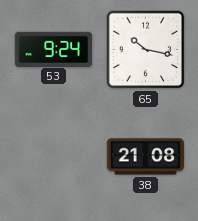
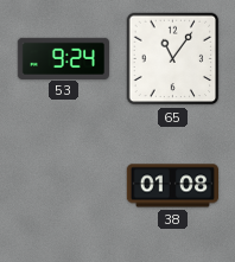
65: 10:17 -> 11:06
38: 21:08 -> 01:08
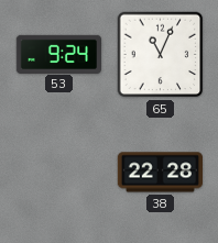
65: 11:06 -> 11:04
38: 01:08 -> 22:28
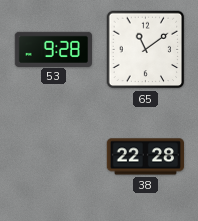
53: 9:24 -> 9:28
65: 11:04 -> 11:09
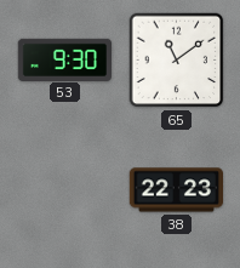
53: 9:28 -> 9:30
38: 22:28 -> 22:23
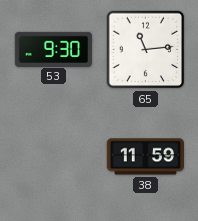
65: 11:09 -> 11:14
38: 22:23 -> 11:59
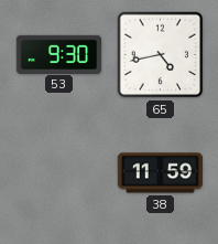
65: 11:14 -> 4:43
